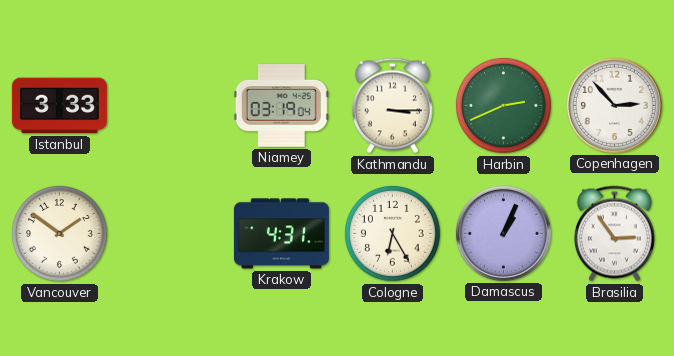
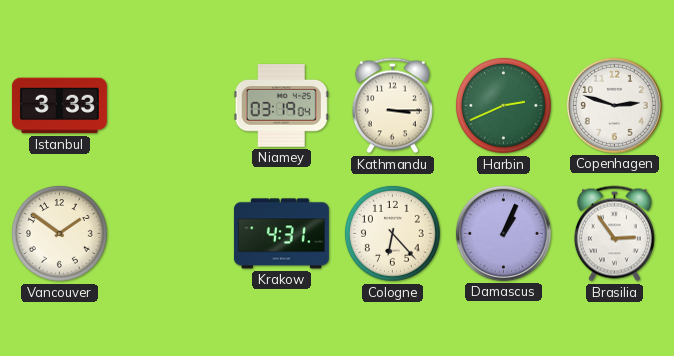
Copenhagen: 2:53 -> 2:48
Cologne: 6:25 -> 6:23
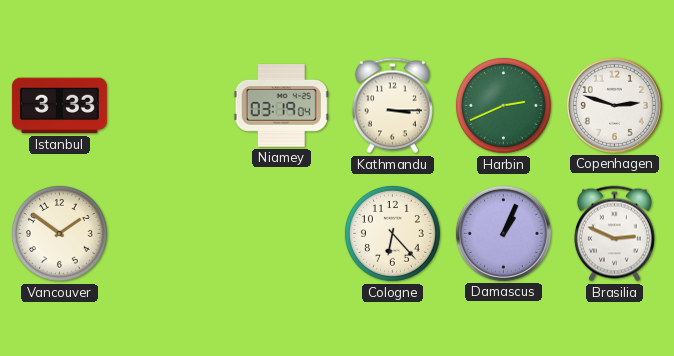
Krakow: 4:31 -> none
Brasilia: 2:54 -> 2:49
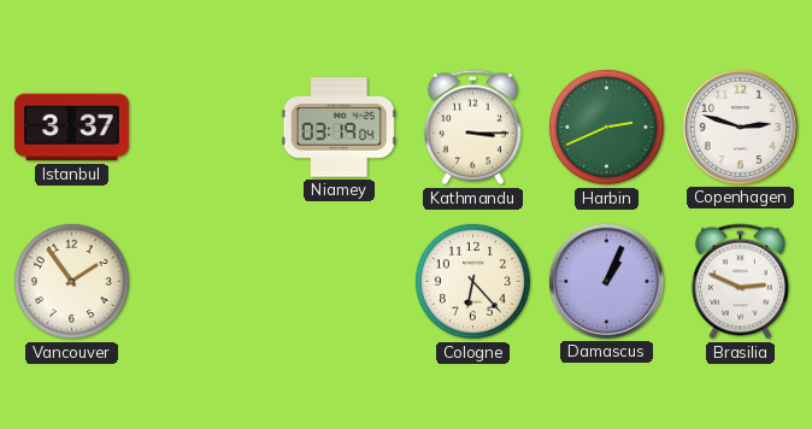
Istanbul: 3:33 -> 3:37
Vancouver: 1:51 -> 1:54
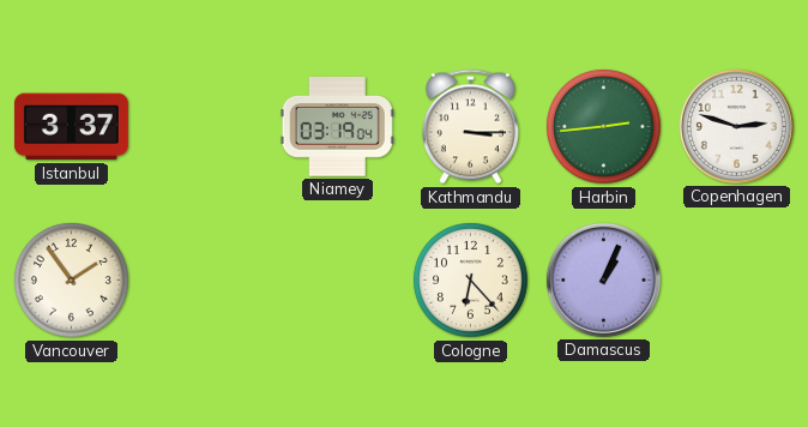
Harbin: 2:41 -> 2:44
Brasilia: 2:49 -> none
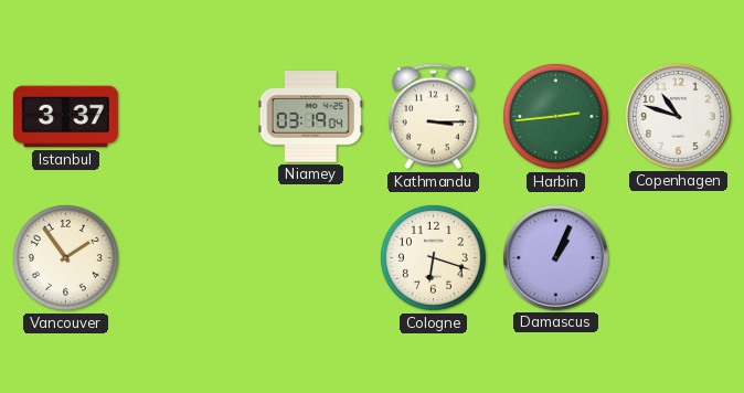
Copenhagen: 2:48 -> 10:48
Cologne: 6:23 -> 6:18
